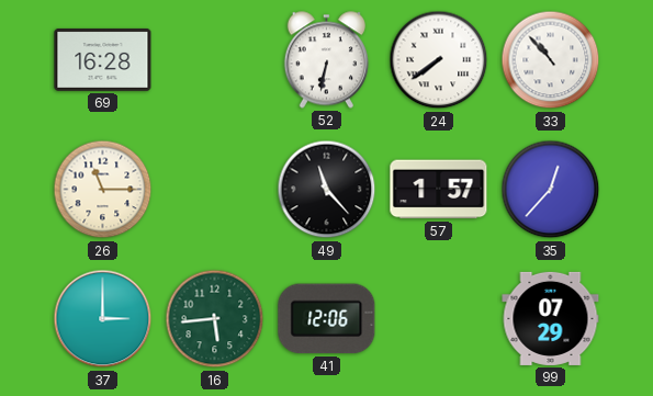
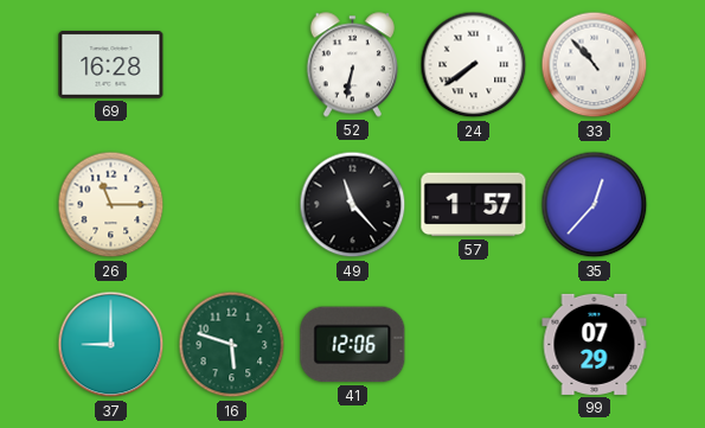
37: 3:00 -> 9:00
16: 5:44 -> 5:48
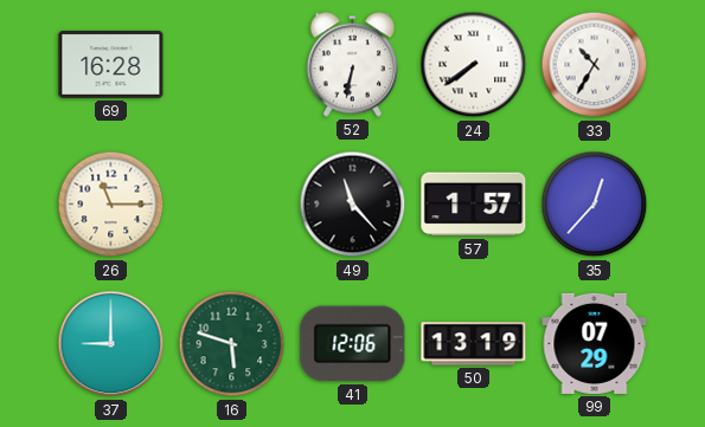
33: 10:53 -> 10:35
50: none -> 13:19
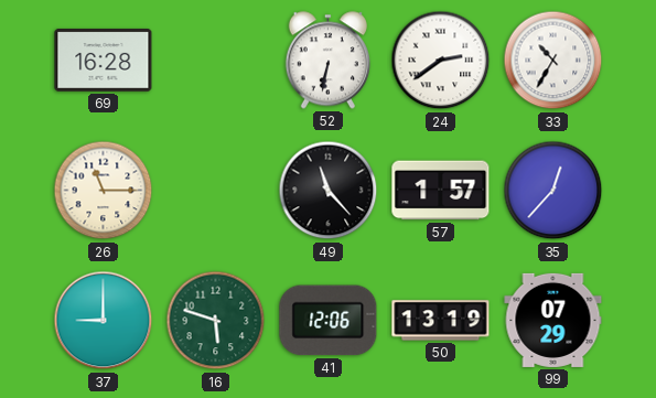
24: 7:39 -> 2:39
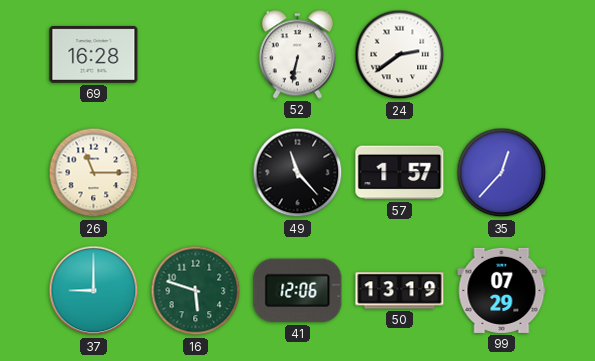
33: 10:35 -> none
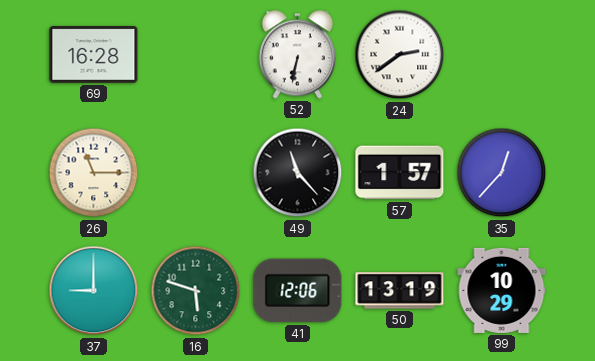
99: 07:29 -> 10:29
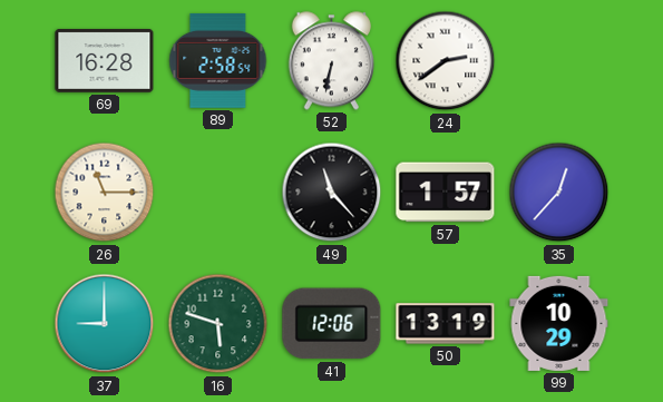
89: none -> 2:58
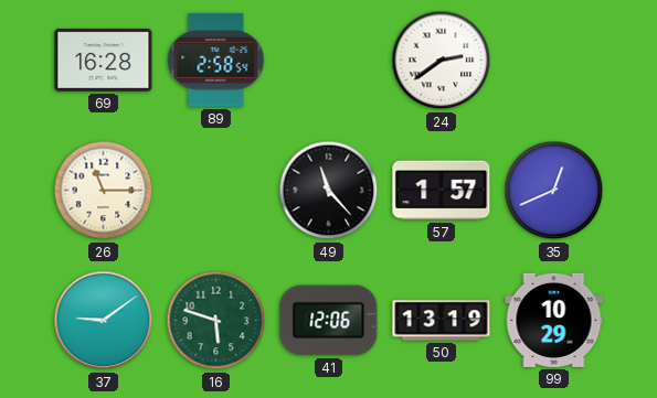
52: 6:32 -> none
35: 12:37 -> 12:41
37: 9:00 -> 9:09
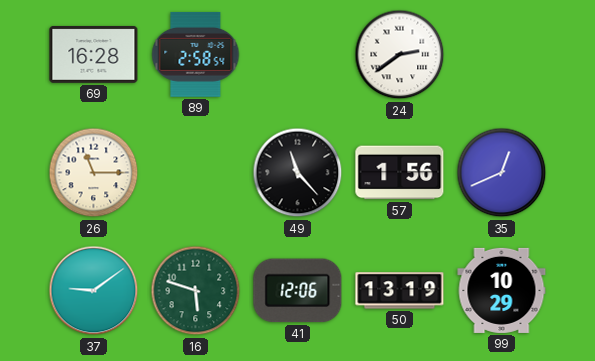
57: 1:57 -> 1:56
